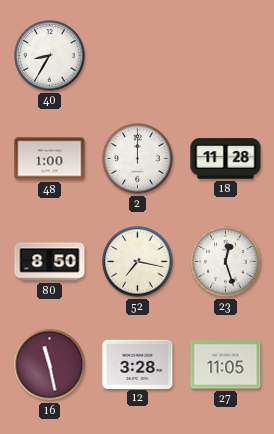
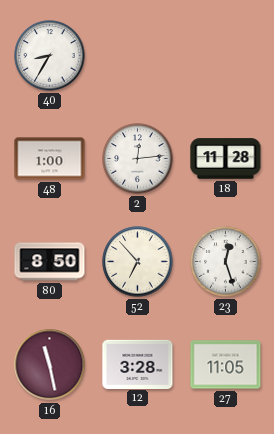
2: 12:00 -> 12:14
52: 7:17 -> 6:53
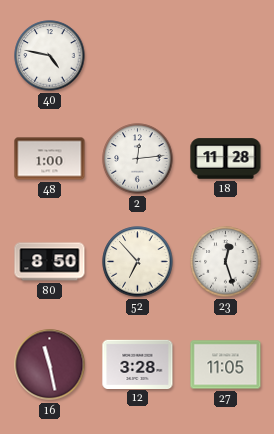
40: 8:35 -> 4:47
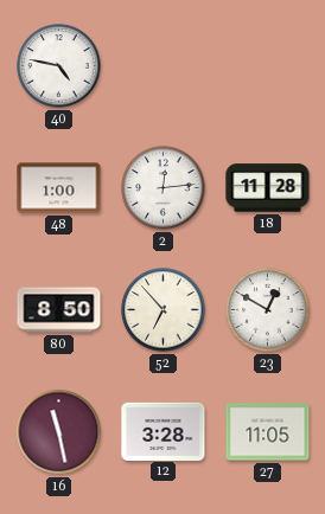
23: 12:27 -> 12:50
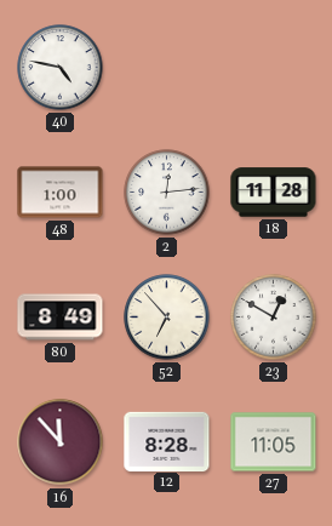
80: 8:50 -> 8:49
16: 11:28 -> 11:53
12: 3:28 -> 8:28
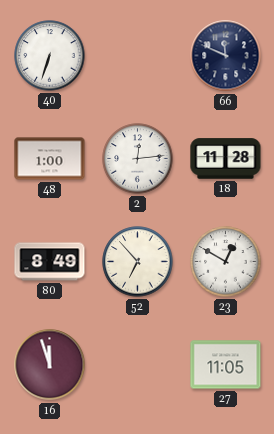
40: 4:47 -> 6:33
66: none -> 11:49
16: 11:53 -> 11:57
12: 8:28 -> none
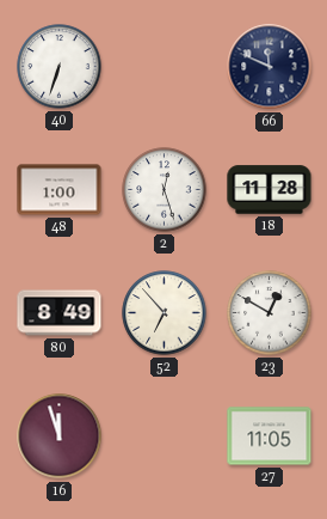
2: 12:14 -> 12:27
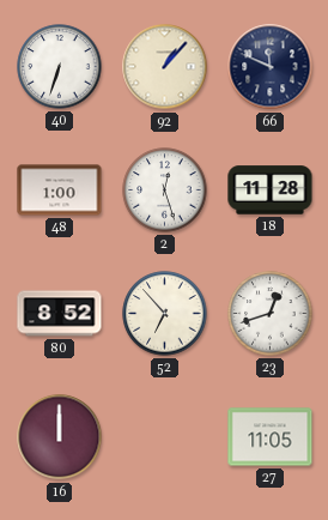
92: none -> 1:07
80: 8:49 -> 8:52
23: 12:50 -> 12:42
16: 11:57 -> 12:00
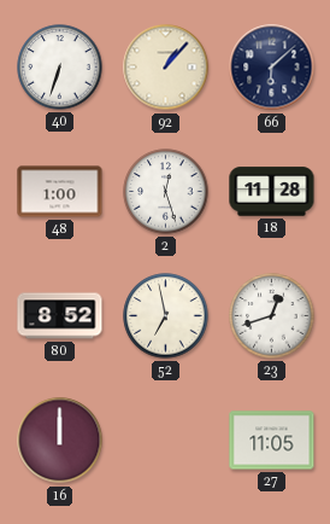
66: 11:49 -> 6:08
52: 6:53 -> 6:58
